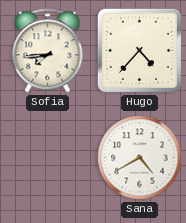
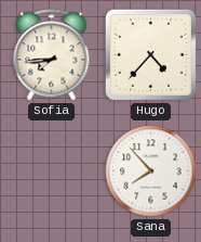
Sana: 4:40 -> 7:53
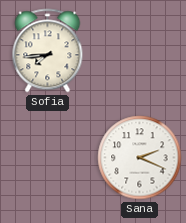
Hugo: 4:37 -> none
Sana: 7:53 -> 2:19
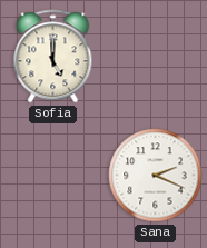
Sofia: 7:44 -> 5:00
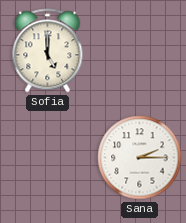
Sana: 2:19 -> 2:15
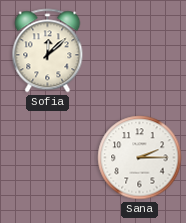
Sofia: 5:00 -> 12:08
